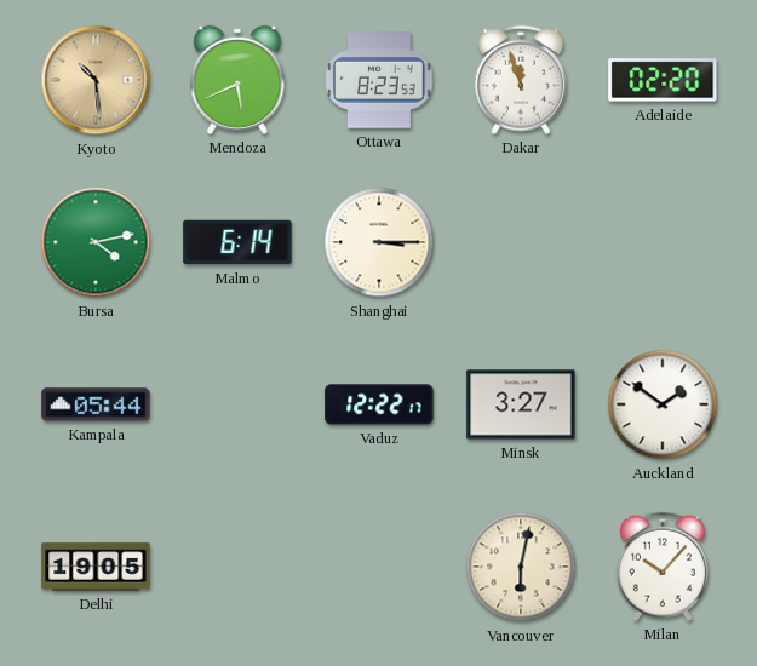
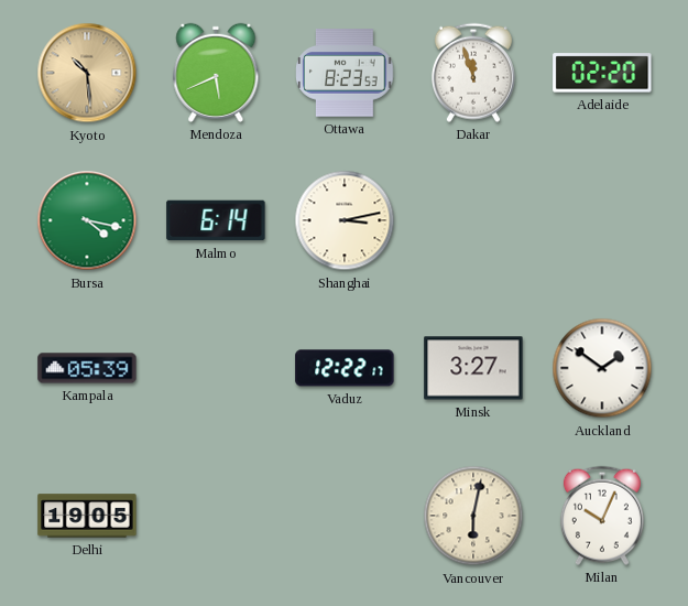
Bursa: 4:13 -> 4:17
Shanghai: 3:15 -> 3:13
Kampala: 05:44 -> 05:39
Milan: 10:07 -> 10:04
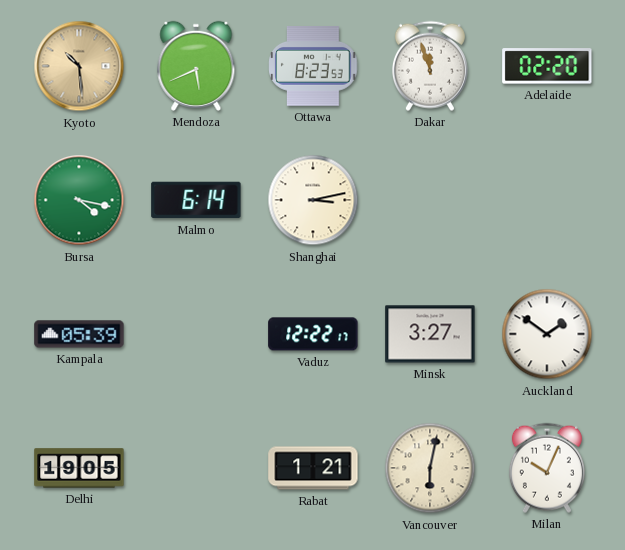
Rabat: none -> 1:21
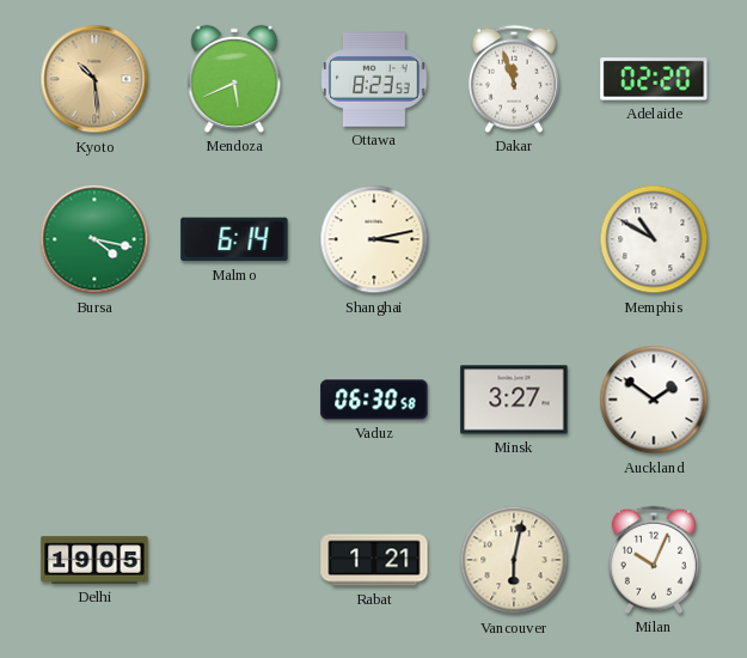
Memphis: none -> 10:50
Kampala: 05:39 -> none
Vaduz: 12:22 -> 06:30
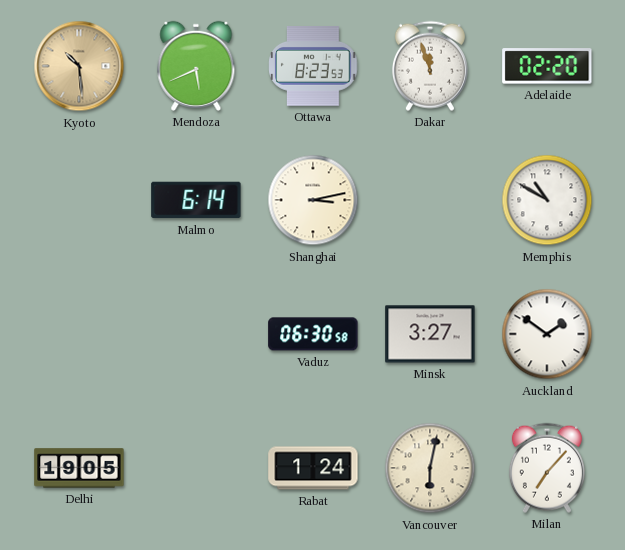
Bursa: 4:17 -> none
Rabat: 1:21 -> 1:24
Milan: 10:04 -> 7:07
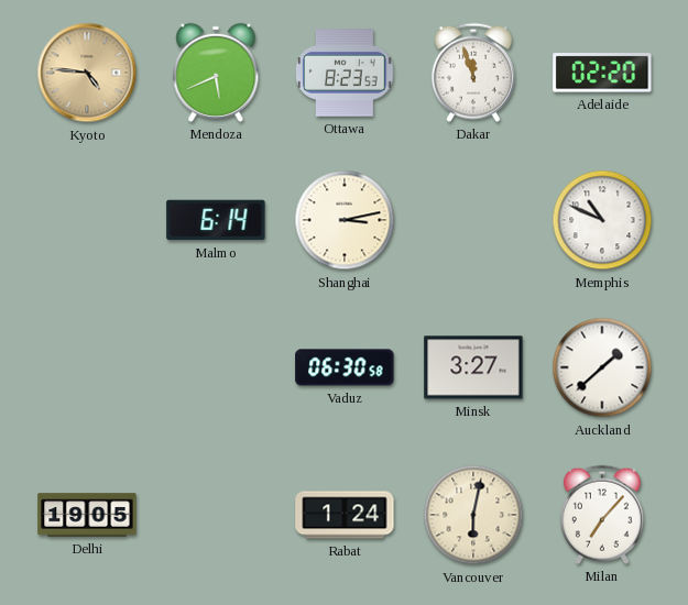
Kyoto: 10:29 -> 4:46
Memphis: 10:50 -> 10:49
Auckland: 1:51 -> 1:38
